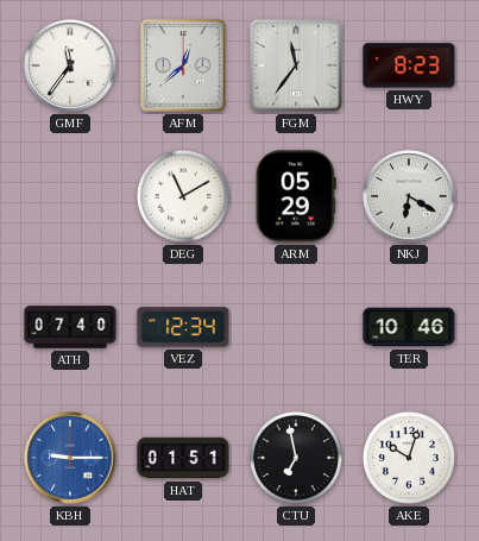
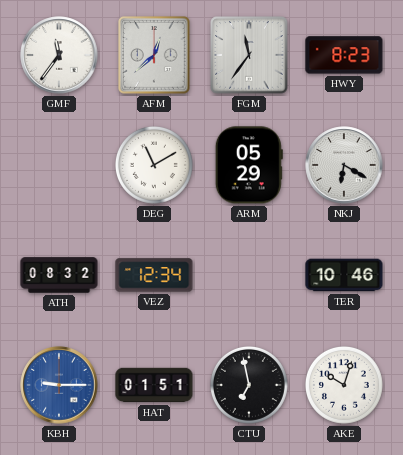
ATH: 07:40 -> 08:32
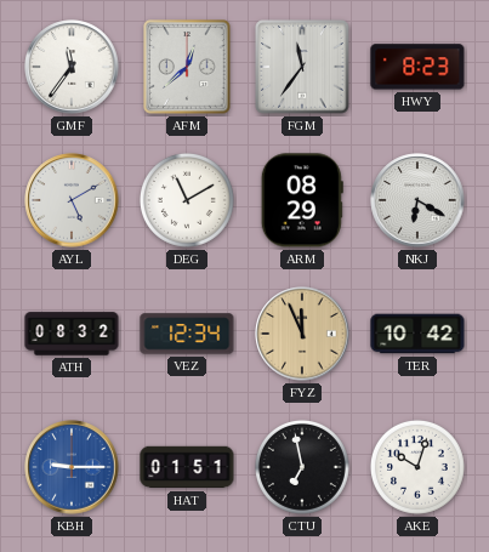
AYL: none -> 5:10
ARM: 05:29 -> 08:29
FYZ: none -> 11:56
TER: 10:46 -> 10:42
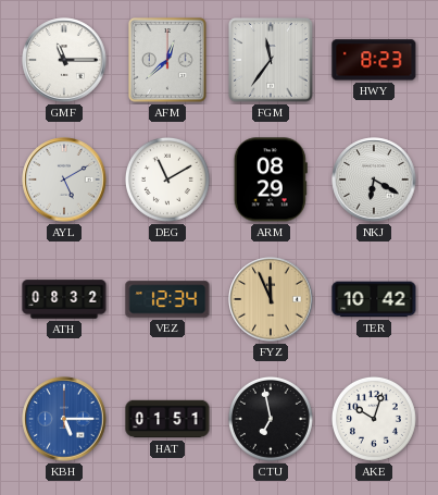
GMF: 11:36 -> 11:15
KBH: 9:15 -> 5:15
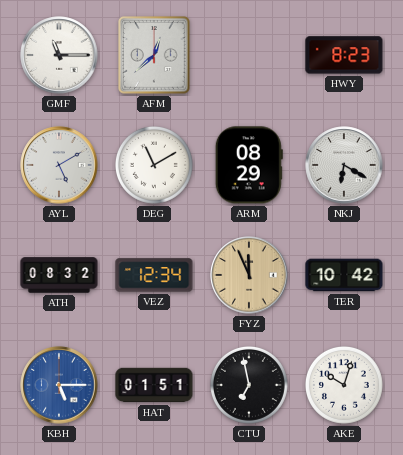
FGM: 11:36 -> none
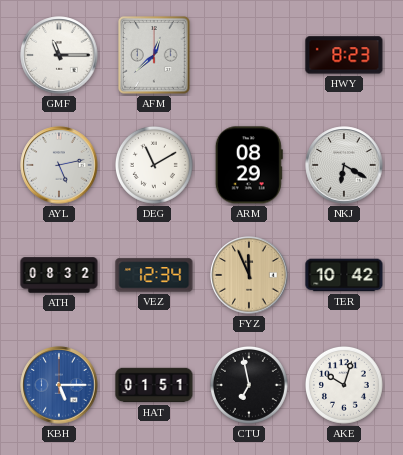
AYL: 5:10 -> 5:13
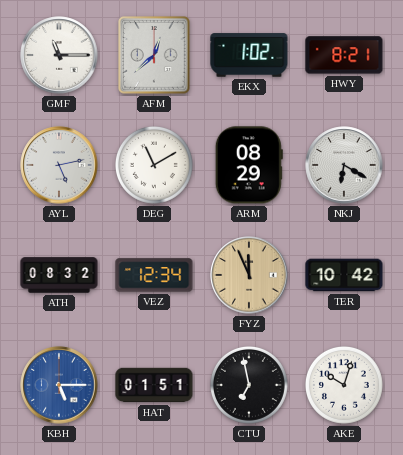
EKX: none -> 1:02
HWY: 8:23 -> 8:21
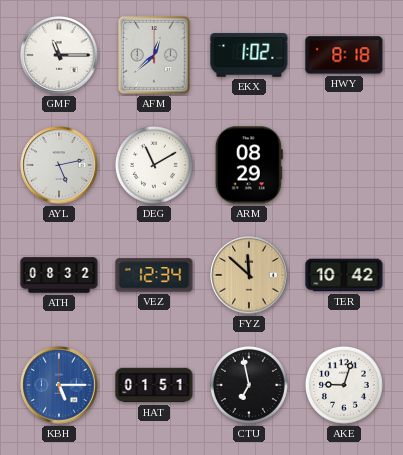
HWY: 8:21 -> 8:18
NKJ: 6:20 -> none
FYZ: 11:56 -> 11:52
AKE: 10:03 -> 9:03
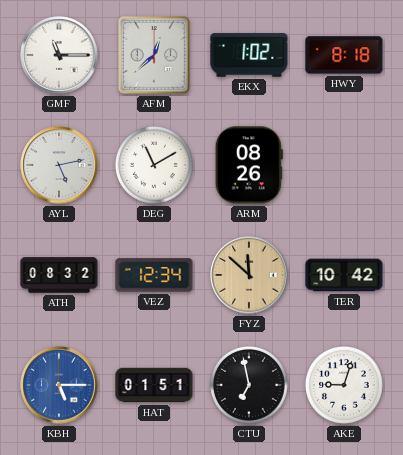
ARM: 08:29 -> 08:26
